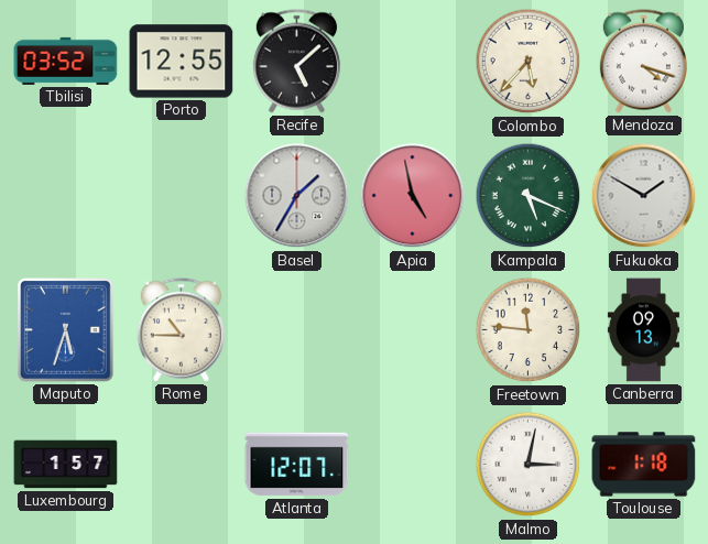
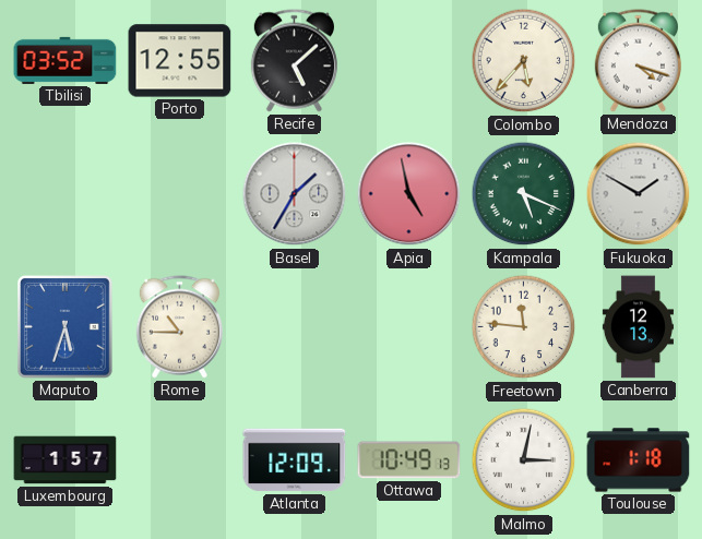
Canberra: 09:13 -> 12:13
Atlanta: 12:07 -> 12:09
Ottawa: none -> 10:49
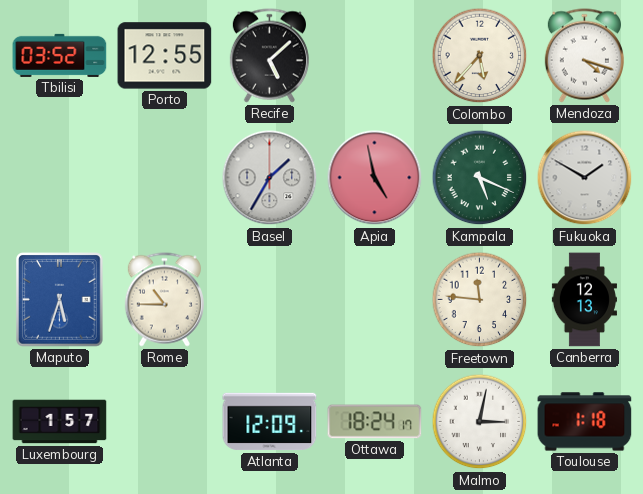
Ottawa: 10:49 -> 18:24
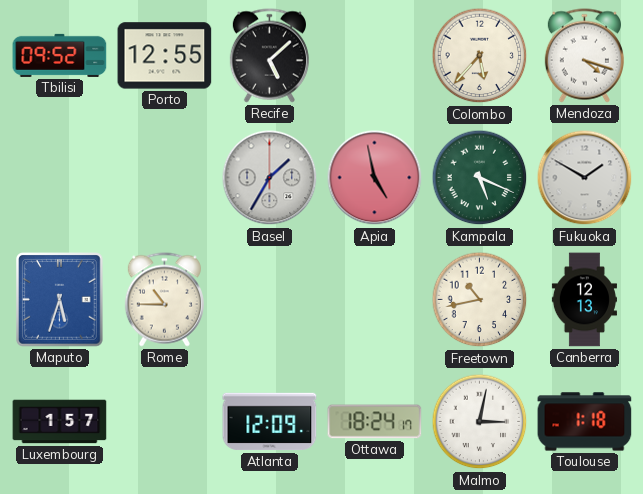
Tbilisi: 03:52 -> 09:52
Freetown: 11:46 -> 10:43
